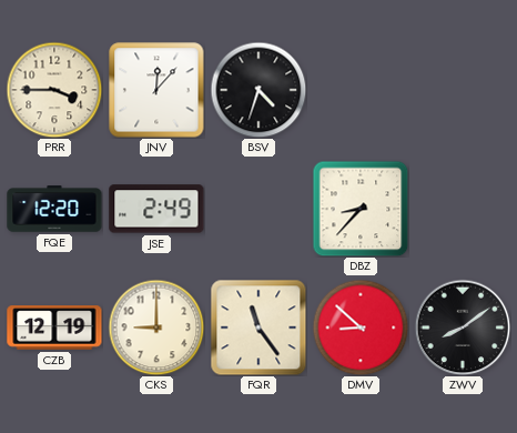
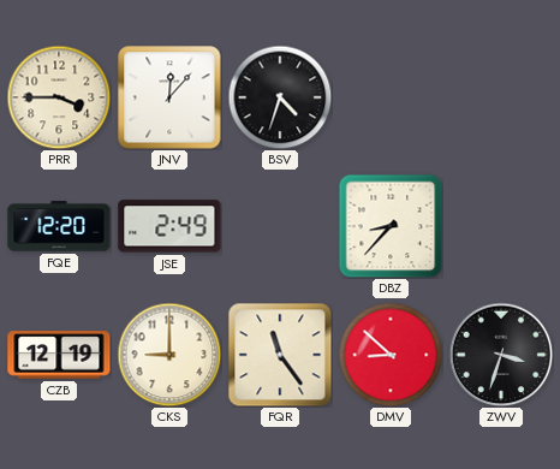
ZWV: 8:09 -> 3:33
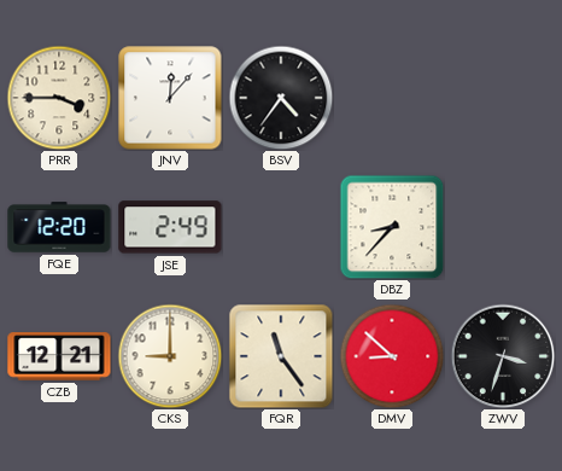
BSV: 4:33 -> 4:36
CZB: 12:19 -> 12:21
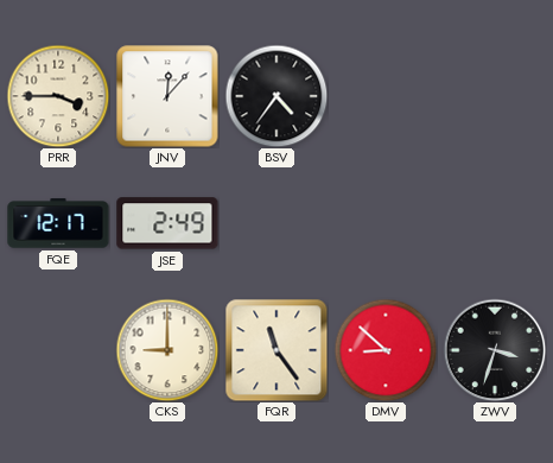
FQE: 12:20 -> 12:17
DBZ: 8:37 -> none
CZB: 12:21 -> none
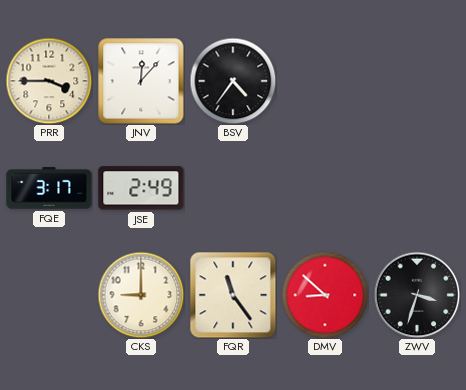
FQE: 12:17 -> 3:17
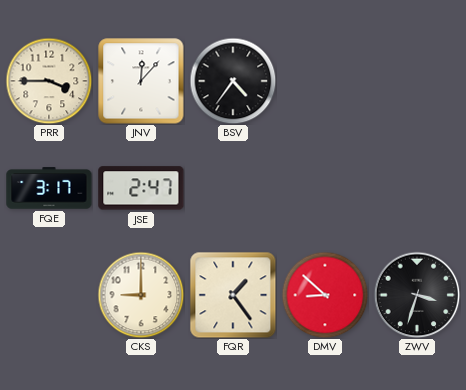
JSE: 2:49 -> 2:47
FQR: 11:24 -> 1:24
